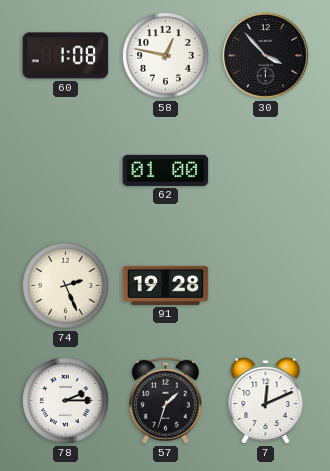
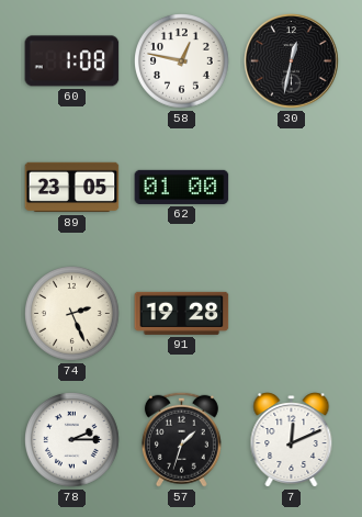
30: 3:53 -> 12:32
89: none -> 23:05
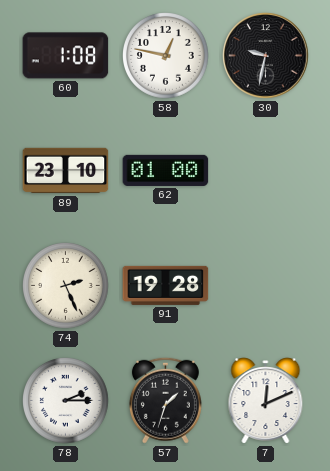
30: 12:32 -> 9:32
89: 23:05 -> 23:10
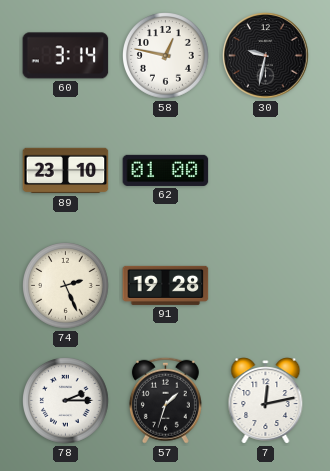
60: 1:08 -> 3:14
7: 12:11 -> 12:13
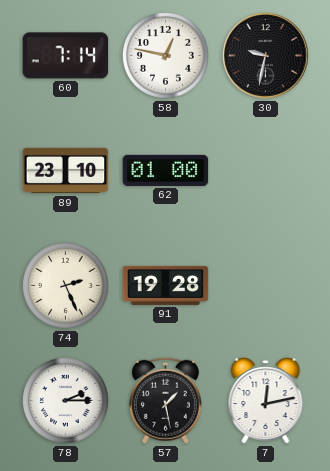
60: 3:14 -> 7:14
57: 1:33 -> 1:28
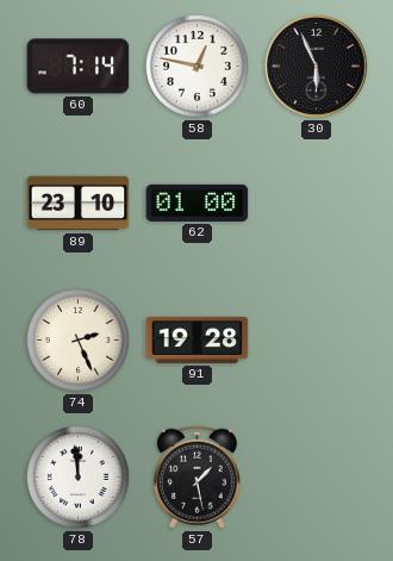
30: 9:32 -> 5:56
78: 2:15 -> 11:59
7: 12:13 -> none
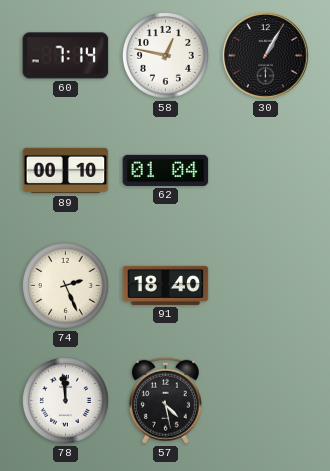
30: 5:56 -> 1:05
89: 23:10 -> 00:10
62: 01:00 -> 01:04
91: 19:28 -> 18:40
57: 1:28 -> 4:28
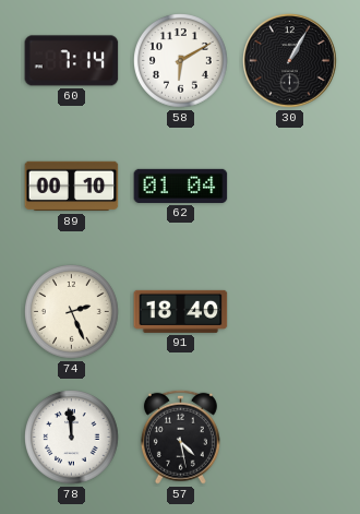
58: 12:47 -> 6:10
